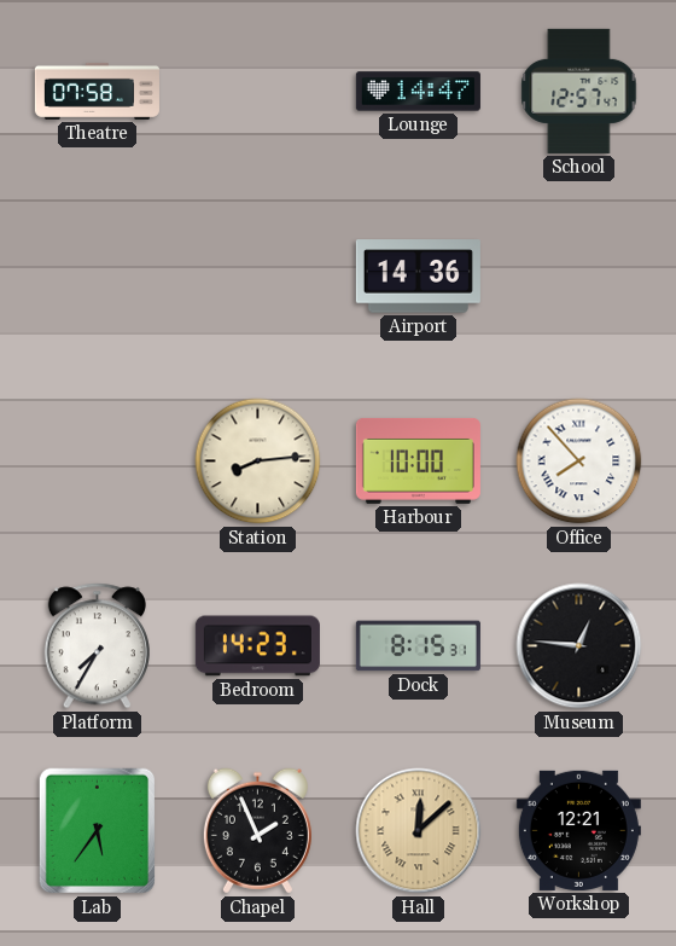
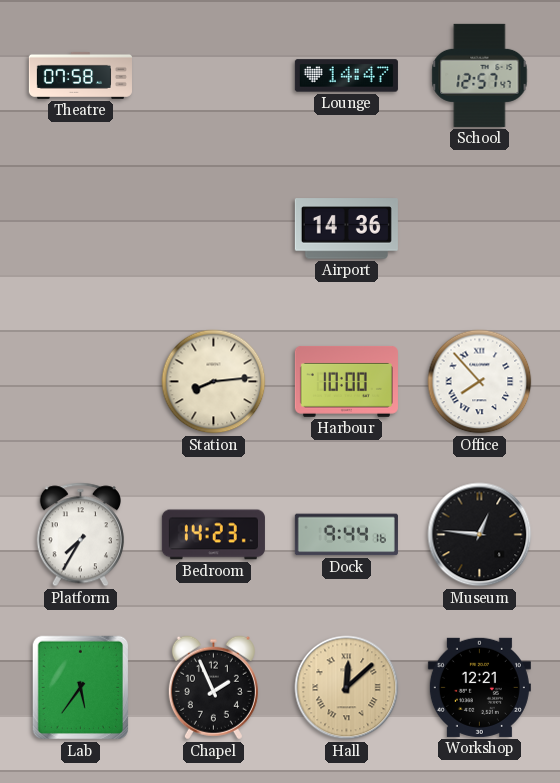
Dock: 8:15 -> 9:44
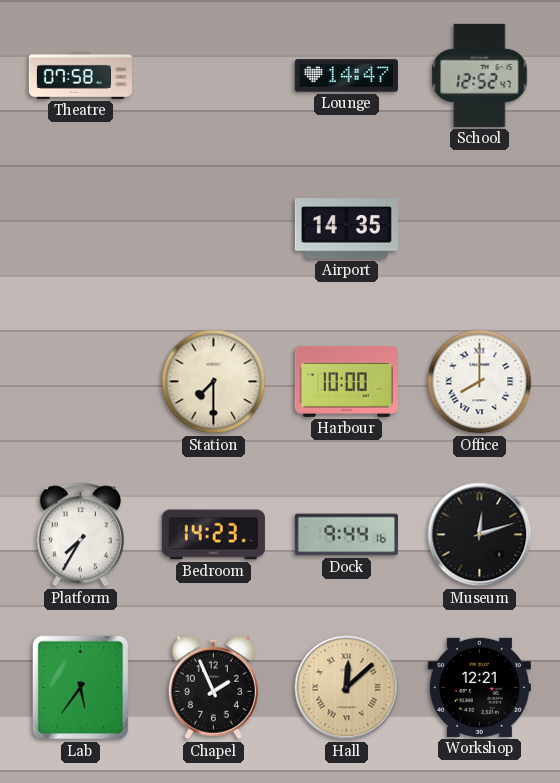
School: 12:57 -> 12:52
Airport: 14:36 -> 14:35
Station: 8:14 -> 7:30
Office: 7:53 -> 8:00
Museum: 12:46 -> 12:12
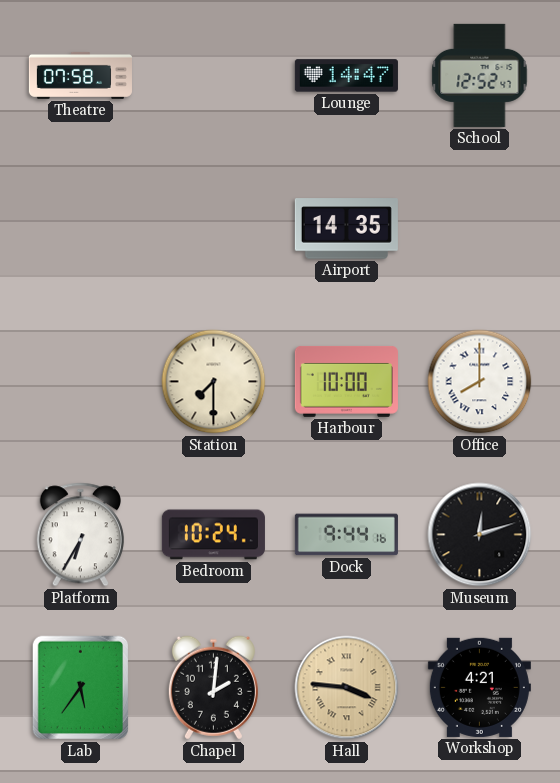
Platform: 7:35 -> 6:35
Bedroom: 14:23 -> 10:24
Chapel: 1:56 -> 2:01
Hall: 12:08 -> 3:46
Workshop: 12:21 -> 4:21
